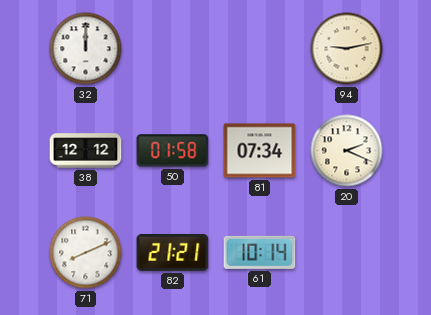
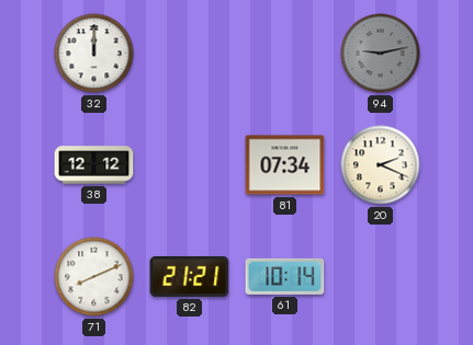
94 dial: cream -> grey
50: 01:58 -> none
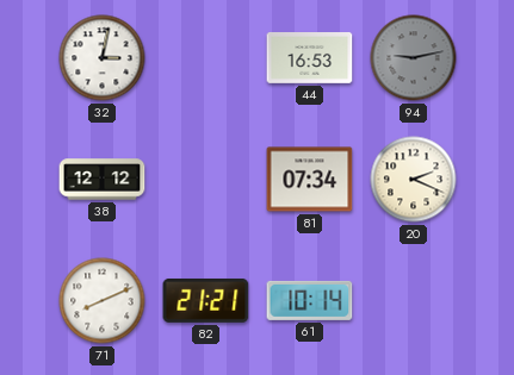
32: 12:00 -> 3:02
44: none -> 16:53
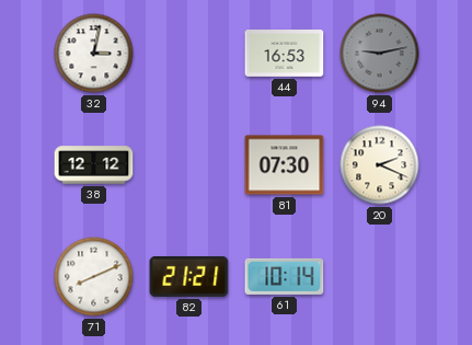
81: 07:34 -> 07:30
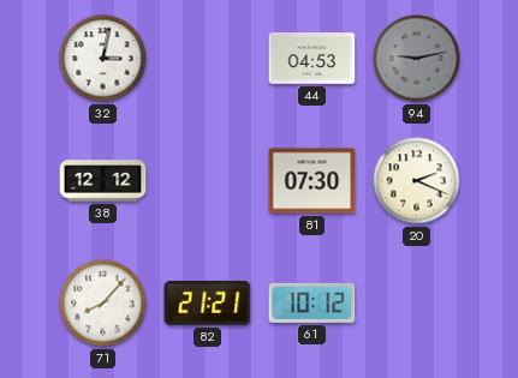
44: 16:53 -> 04:53
71: 8:11 -> 8:07
61: 10:14 -> 10:12
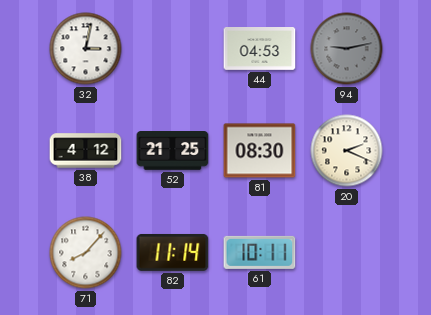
38: 12:12 -> 4:12
52: none -> 21:25
81: 07:30 -> 08:30
82: 21:21 -> 11:14
61: 10:12 -> 10:11
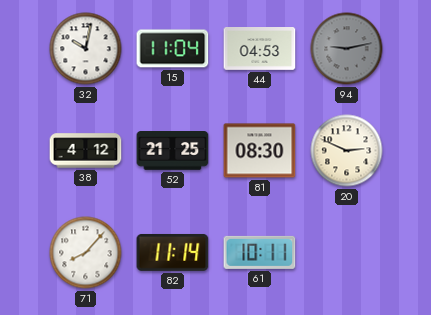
32: 3:02 -> 10:02
15: none -> 11:04
20: 2:19 -> 2:49
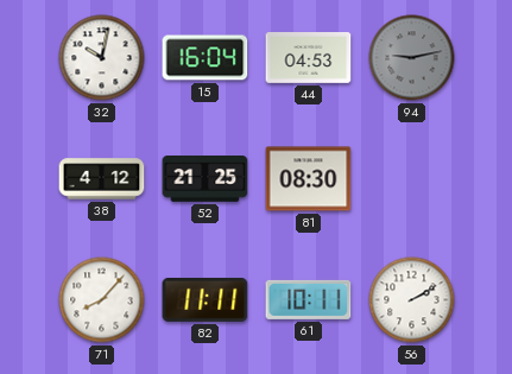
15: 11:04 -> 16:04
20: 2:49 -> none
82: 11:14 -> 11:11
56: none -> 2:10
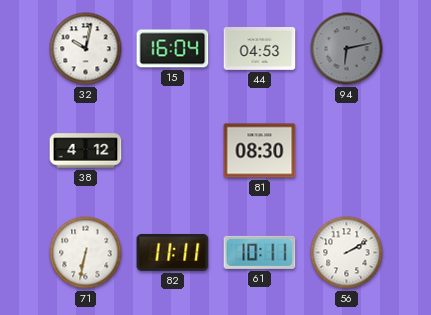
94: 9:13 -> 6:13
52: 21:25 -> none
71: 8:07 -> 6:32
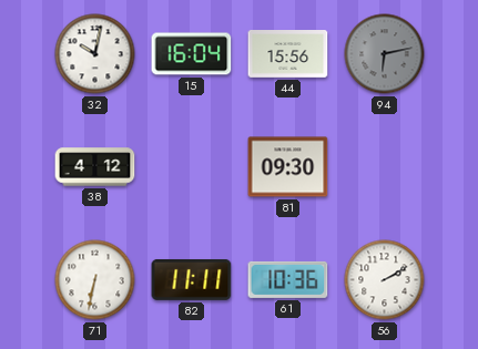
44: 04:53 -> 15:56
81: 08:30 -> 09:30
61: 10:11 -> 10:36
